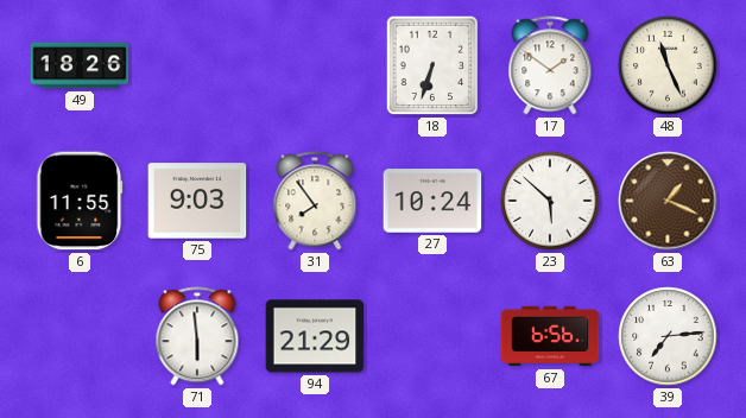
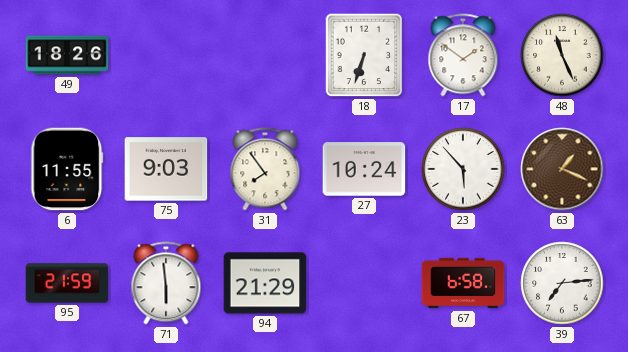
23: 5:52 -> 5:53
95: none -> 21:59
67: 6:56 -> 6:58
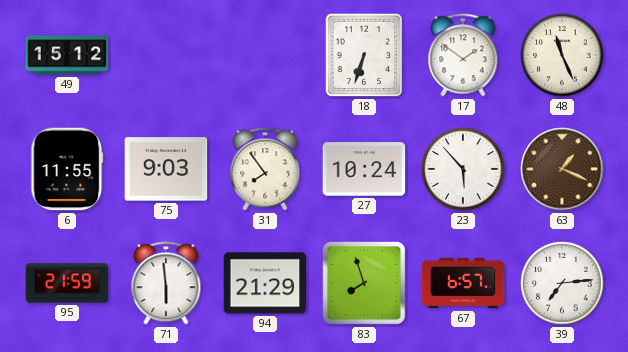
49: 18:26 -> 15:12
83: none -> 7:57
67: 6:58 -> 6:57
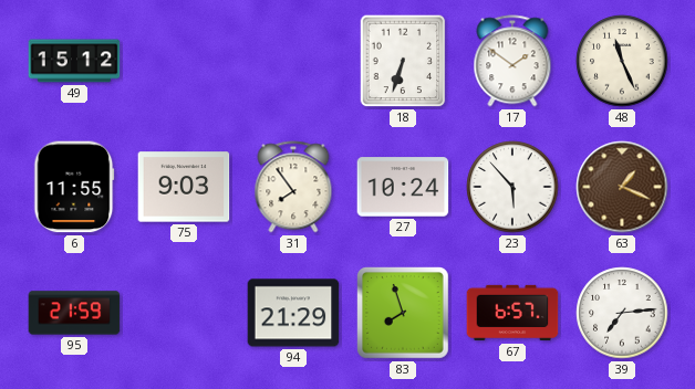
71: 5:59 -> none
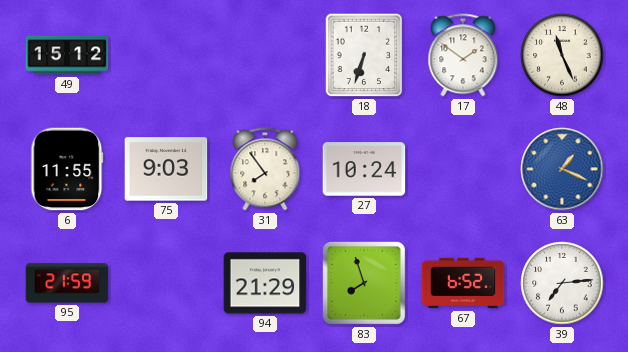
23: 5:53 -> none
63 dial: brown -> blue
67: 6:57 -> 6:52
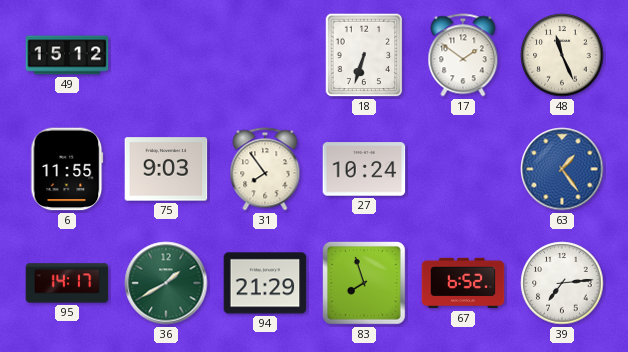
63: 1:19 -> 1:24
95: 21:59 -> 14:17
36: none -> 1:40
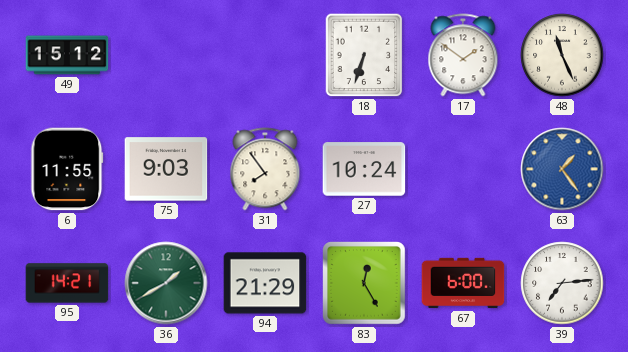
95: 14:17 -> 14:21
83: 7:57 -> 12:25
67: 6:52 -> 6:00
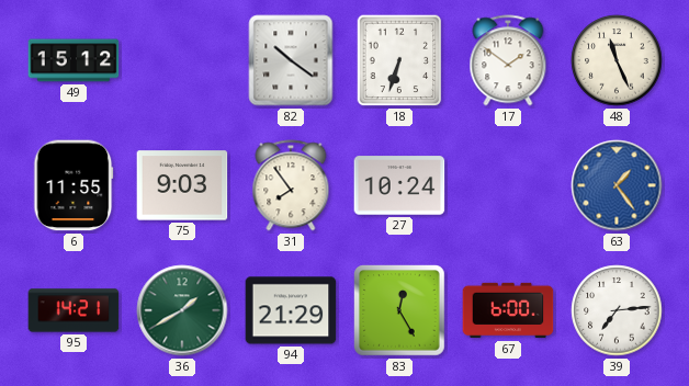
82: none -> 10:21
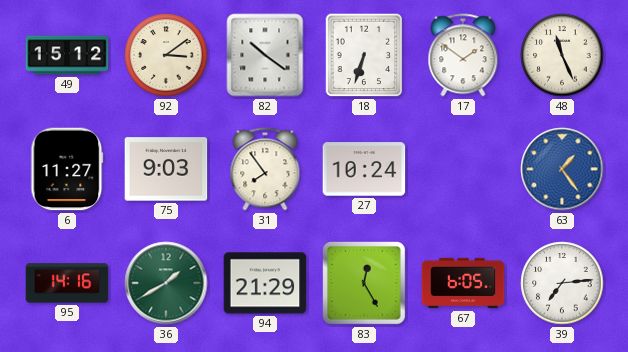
92: none -> 3:09
6: 11:55 -> 11:27
95: 14:21 -> 14:16
67: 6:00 -> 6:05
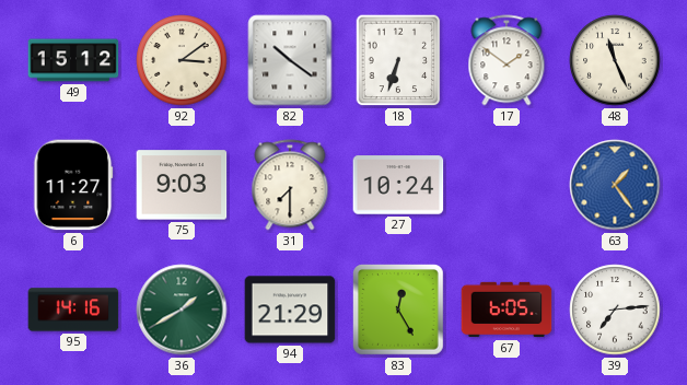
31: 7:54 -> 7:30
